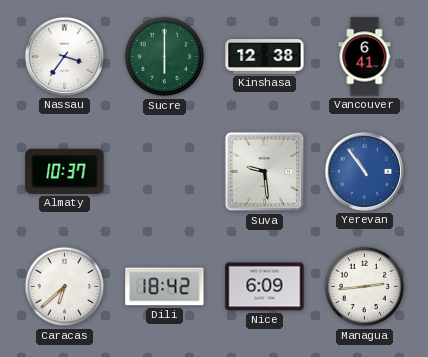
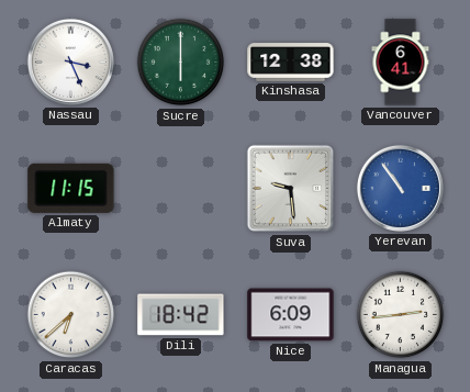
Nassau: 3:36 -> 3:26
Almaty: 10:37 -> 11:15
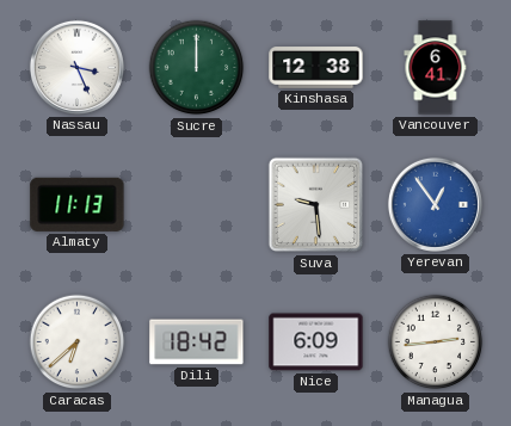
Sucre: 6:00 -> 12:00
Almaty: 11:15 -> 11:13
Yerevan: 10:54 -> 12:54
